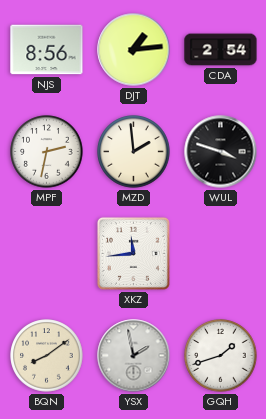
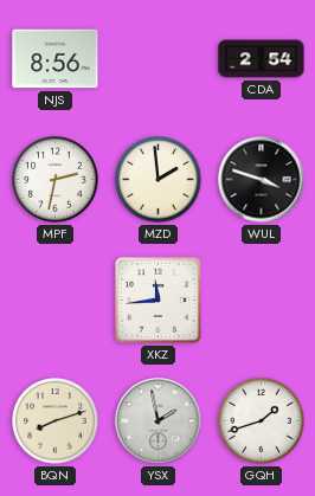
DJT: 1:14 -> none
BQN: 8:09 -> 8:12
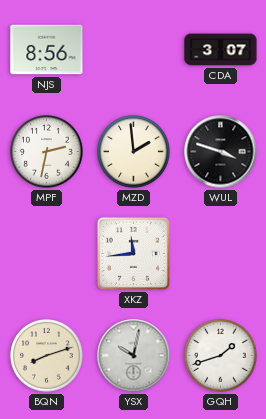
CDA: 2:54 -> 3:07
YSX: 1:58 -> 10:02
